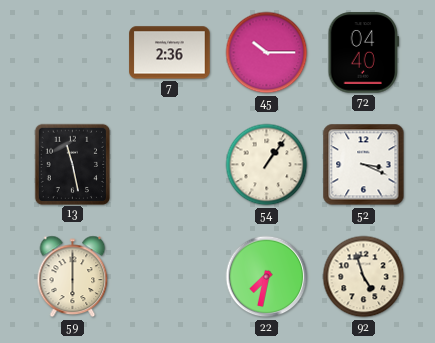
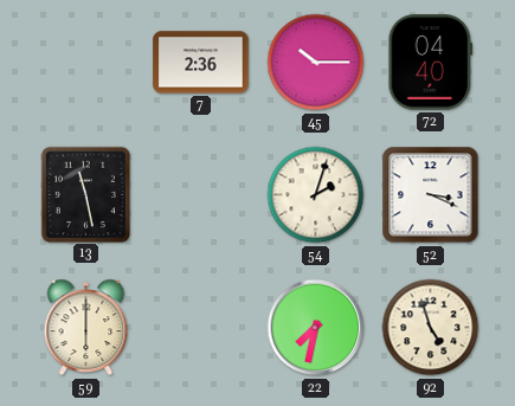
54: 1:06 -> 2:03
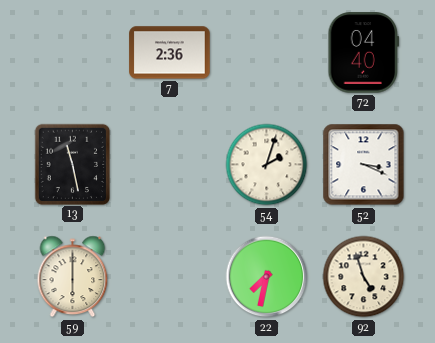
45: 10:15 -> none
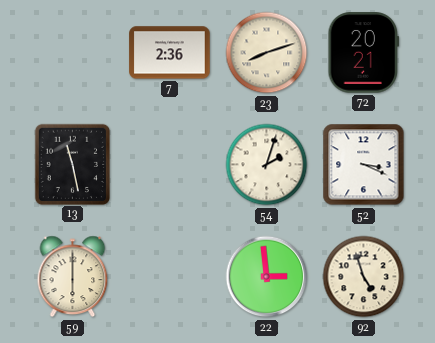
23: none -> 8:12
72: 04:40 -> 20:21
22: 7:32 -> 2:59
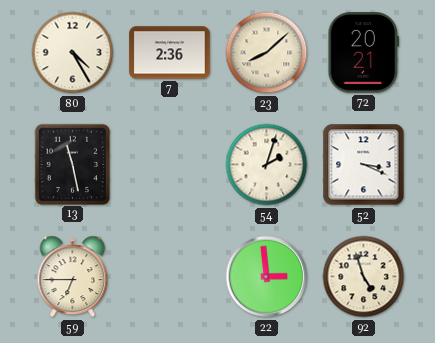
80: none -> 4:25
23: 8:12 -> 8:08
59: 6:00 -> 6:45
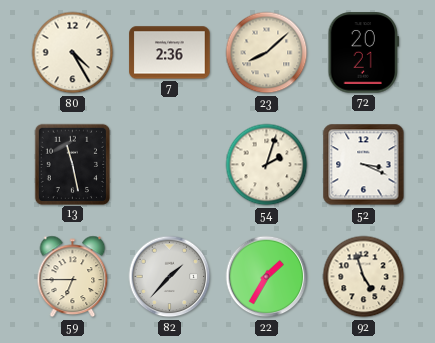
82: none -> 1:37
22: 2:59 -> 1:35
